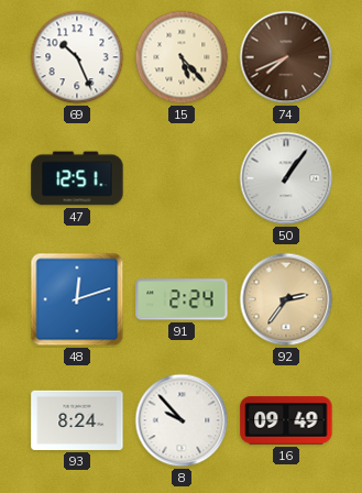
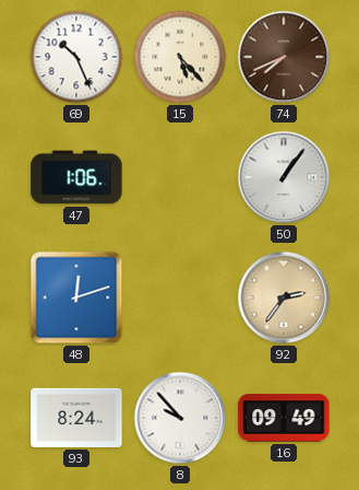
47: 12:51 -> 1:06
91: 2:24 -> none
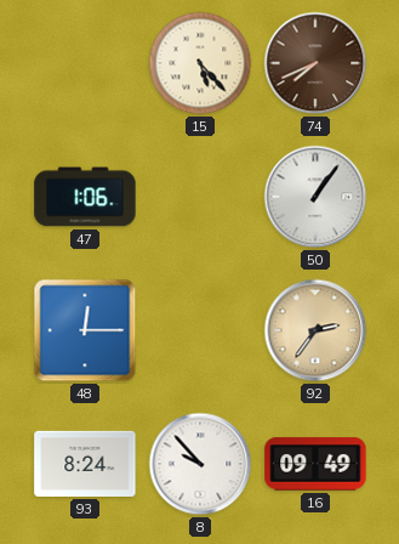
69: 10:26 -> none
48: 12:12 -> 12:15
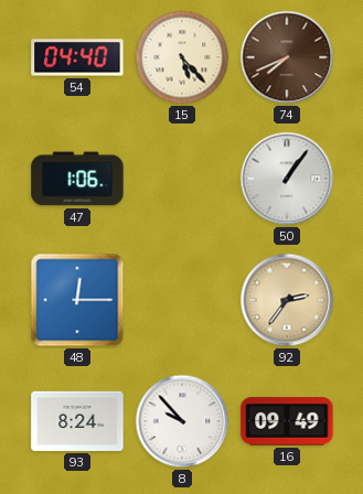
54: none -> 04:40
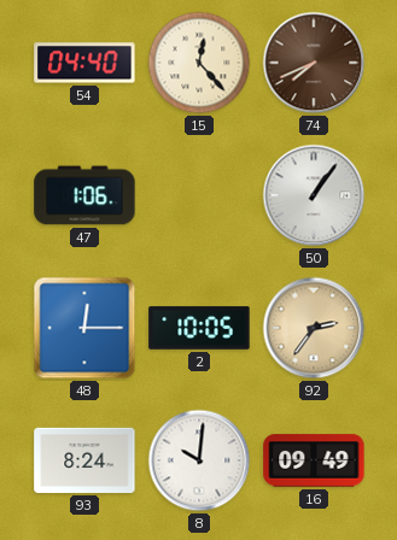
15: 5:23 -> 12:23
2: none -> 10:05
8: 9:53 -> 10:01
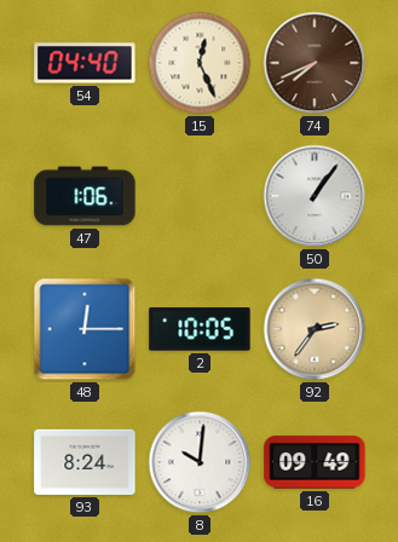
15: 12:23 -> 12:26
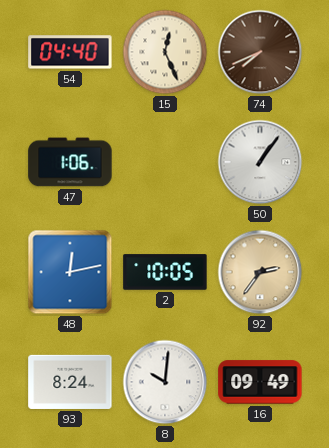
48: 12:15 -> 12:13
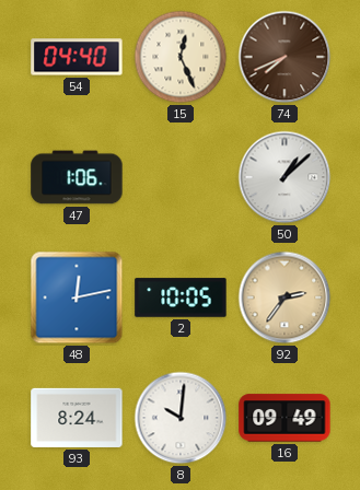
50: 1:06 -> 1:08
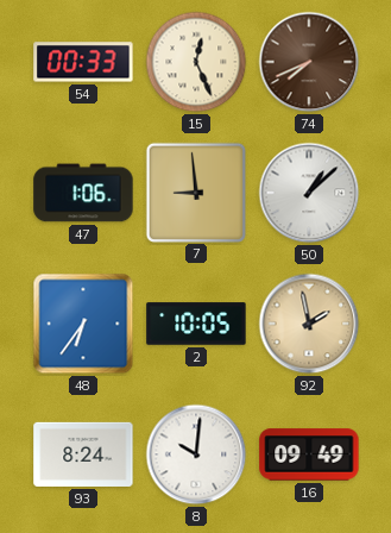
54: 04:40 -> 00:33
7: none -> 8:59
48: 12:13 -> 6:36
92: 2:36 -> 1:58
